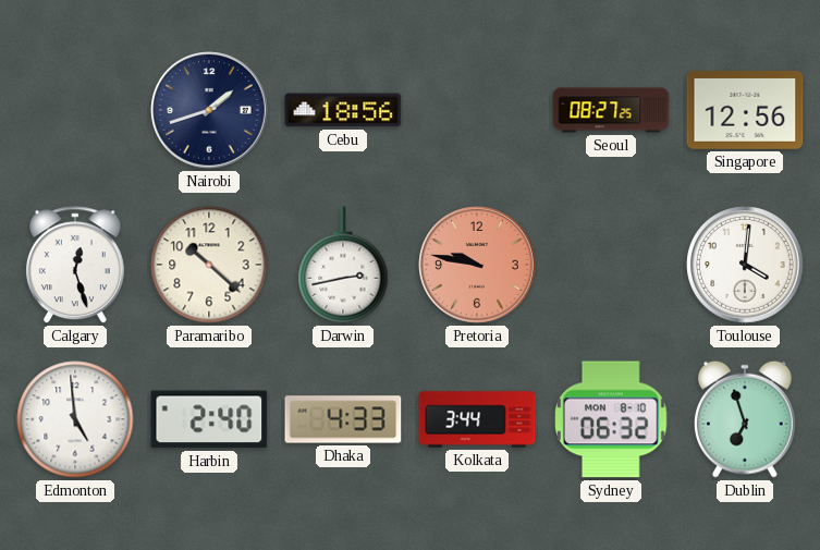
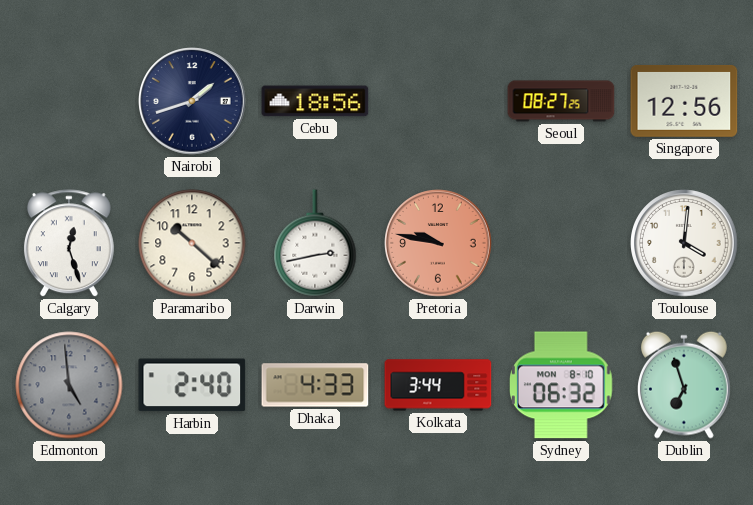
Edmonton dial: white -> grey
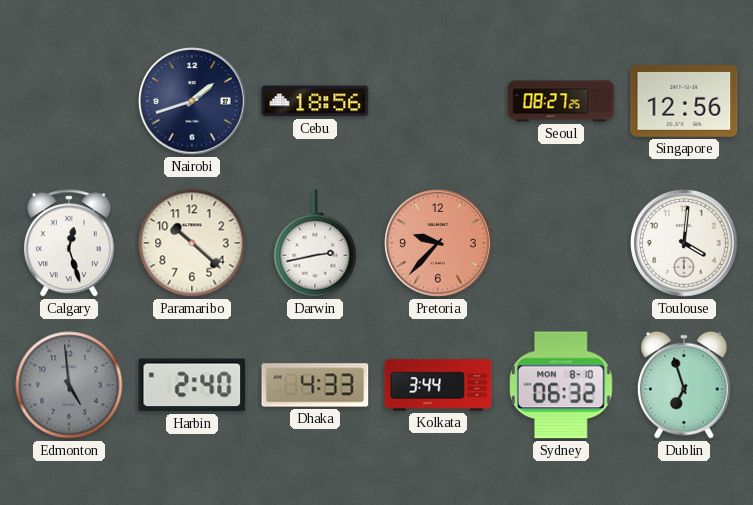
Pretoria: 9:47 -> 9:37
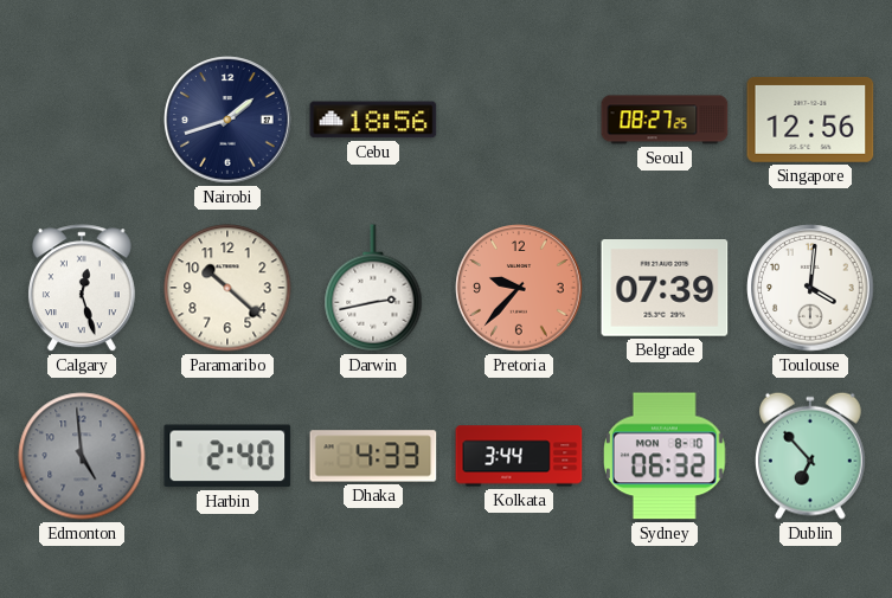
Belgrade: none -> 07:39
Dublin: 6:57 -> 6:53
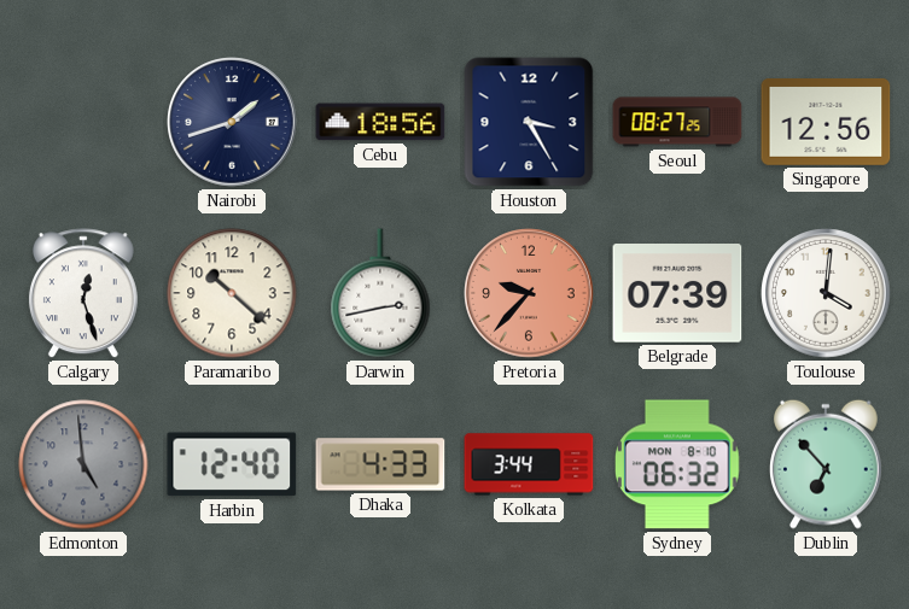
Houston: none -> 3:25
Harbin: 2:40 -> 12:40
